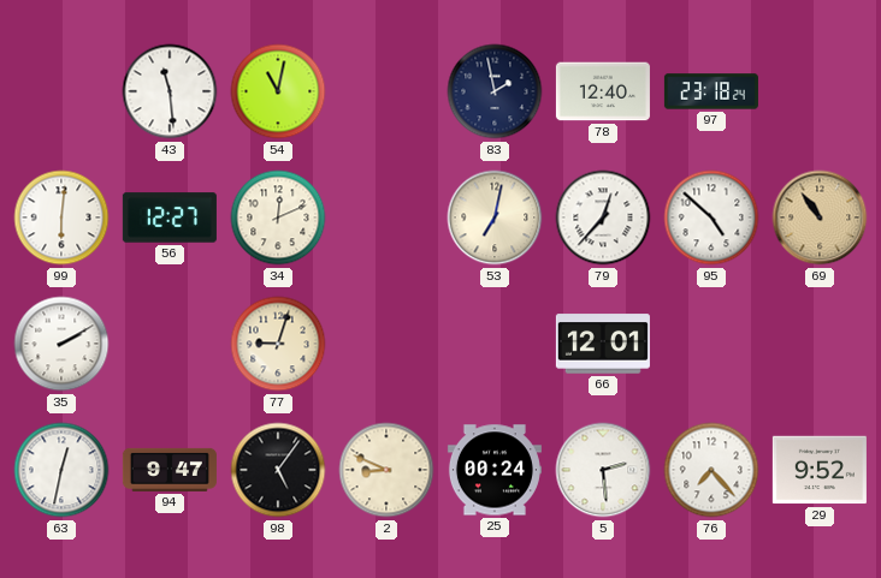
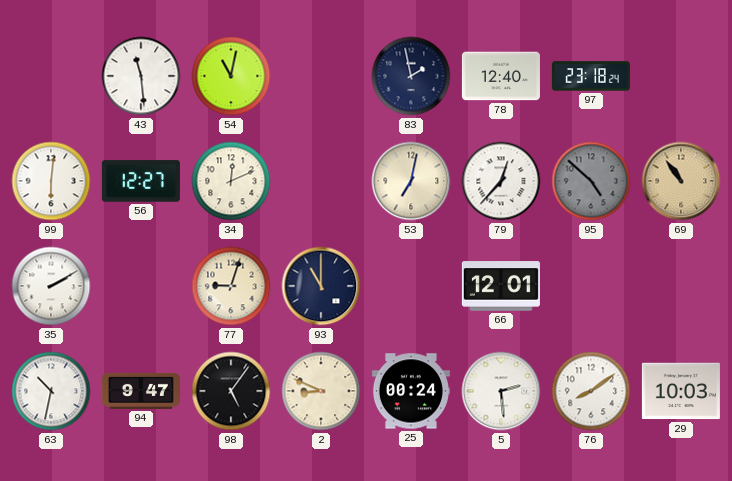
95 dial: white -> grey
93: none -> 11:00
63: 12:32 -> 10:32
76: 7:23 -> 8:09
29: 9:52 -> 10:03
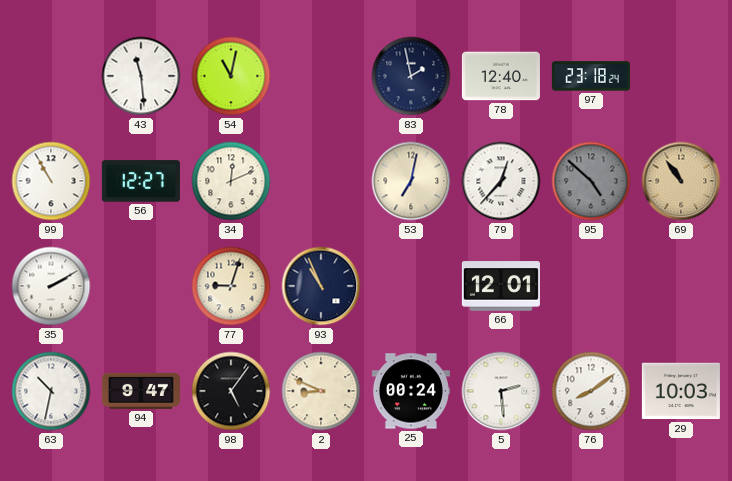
99: 6:01 -> 10:55
93: 11:00 -> 10:56
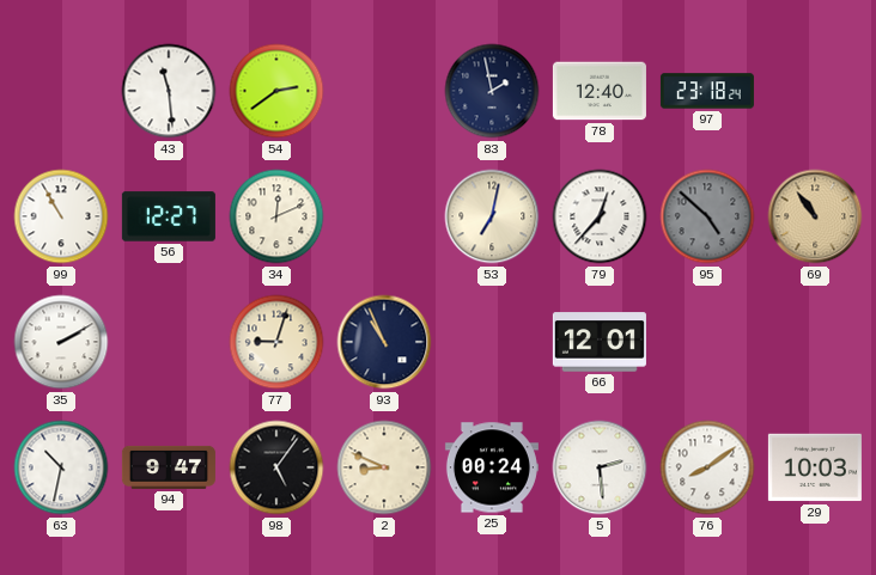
54: 11:02 -> 2:39
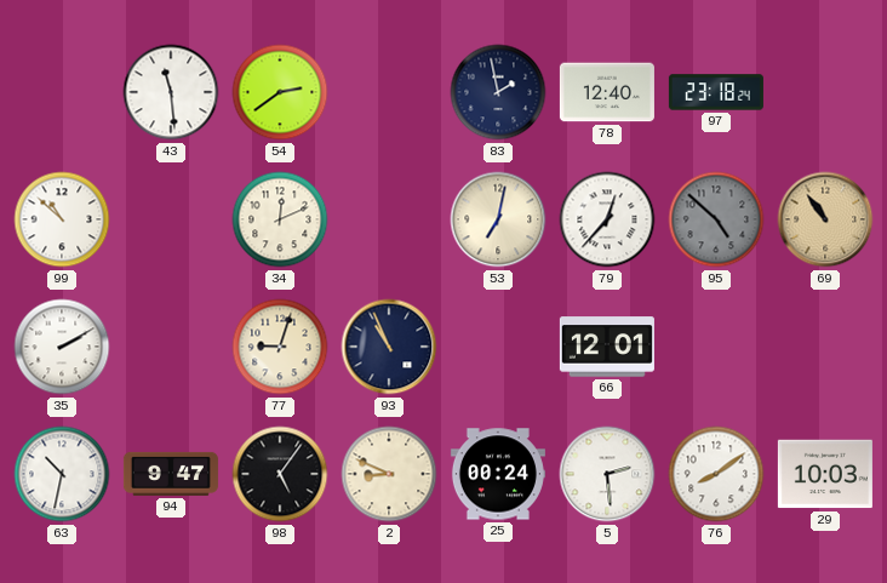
99: 10:55 -> 10:52
56: 12:27 -> none
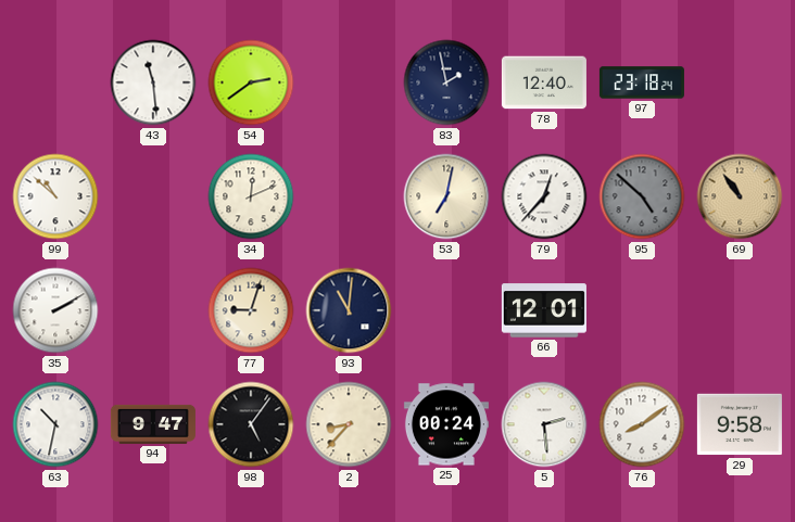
93: 10:56 -> 11:01
2: 8:49 -> 8:37
29: 10:03 -> 9:58
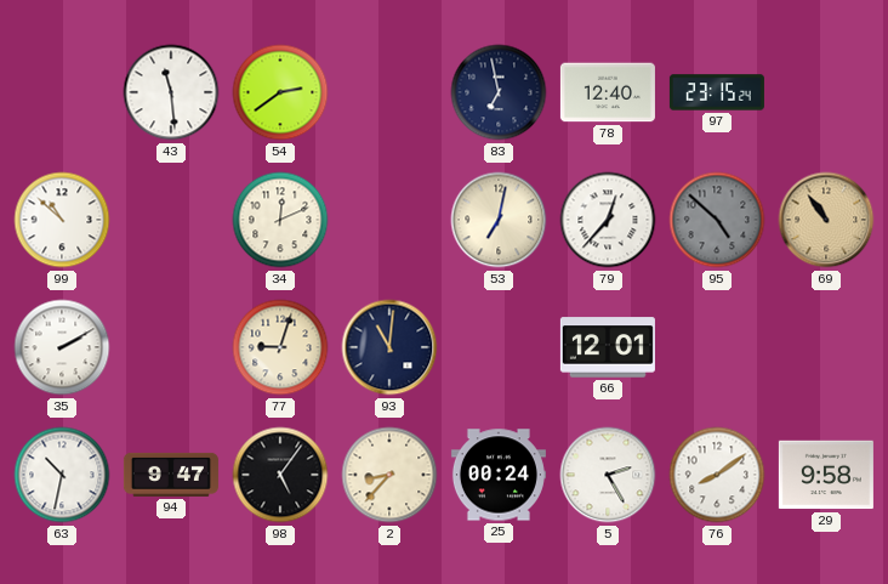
83: 1:58 -> 6:58
97: 23:18 -> 23:15
5: 2:29 -> 2:25
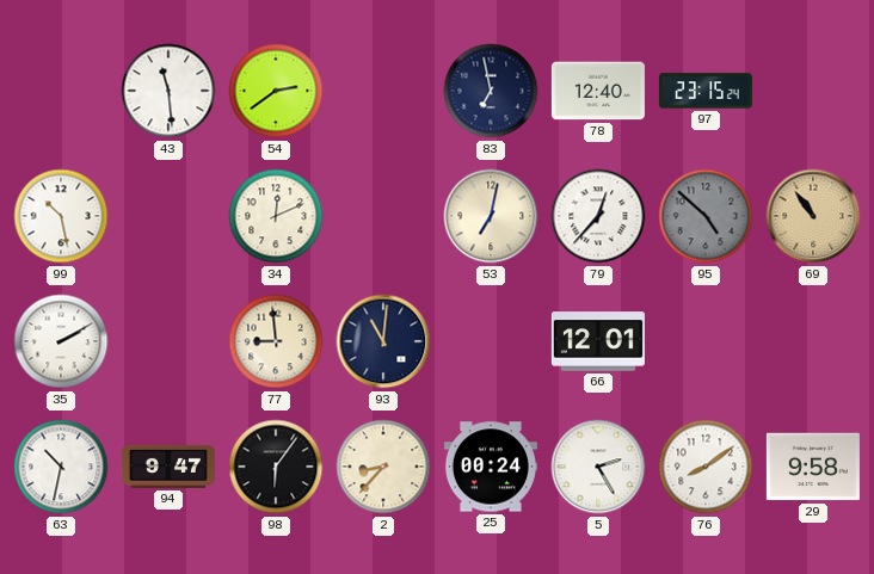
99: 10:52 -> 10:28
77: 9:03 -> 8:59
98: 5:06 -> 6:06
